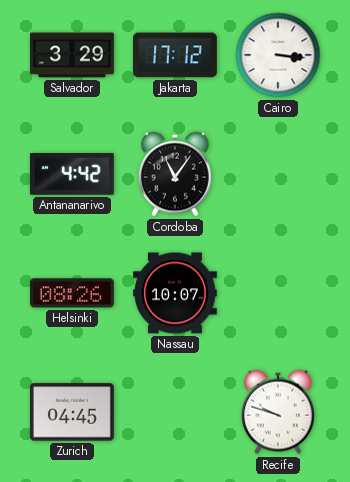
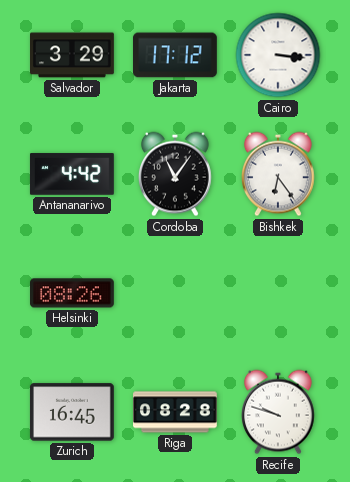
Bishkek: none -> 6:24
Nassau: 10:07 -> none
Zurich: 04:45 -> 16:45
Riga: none -> 08:28
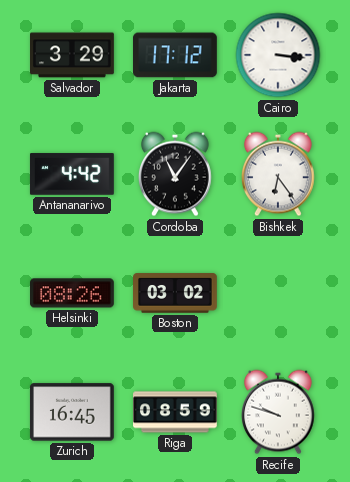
Boston: none -> 03:02
Riga: 08:28 -> 08:59
